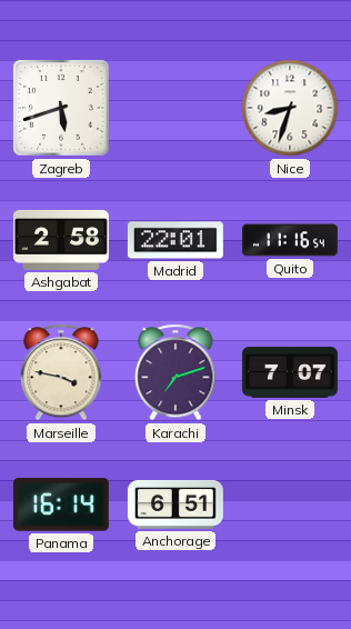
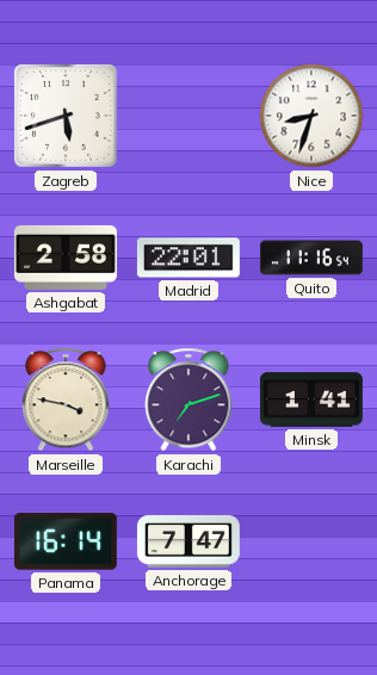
Minsk: 7:07 -> 1:41
Anchorage: 6:51 -> 7:47
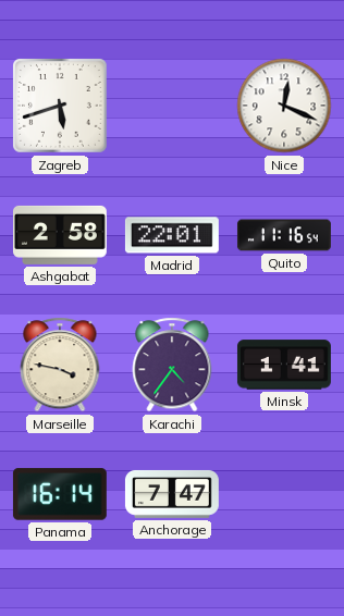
Nice: 8:33 -> 12:19
Karachi: 7:12 -> 4:36
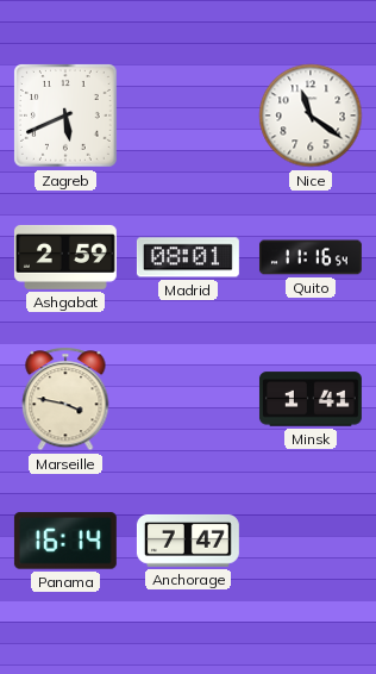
Zagreb: 5:42 -> 5:41
Nice: 12:19 -> 11:21
Ashgabat: 2:58 -> 2:59
Madrid: 22:01 -> 08:01
Karachi: 4:36 -> none
